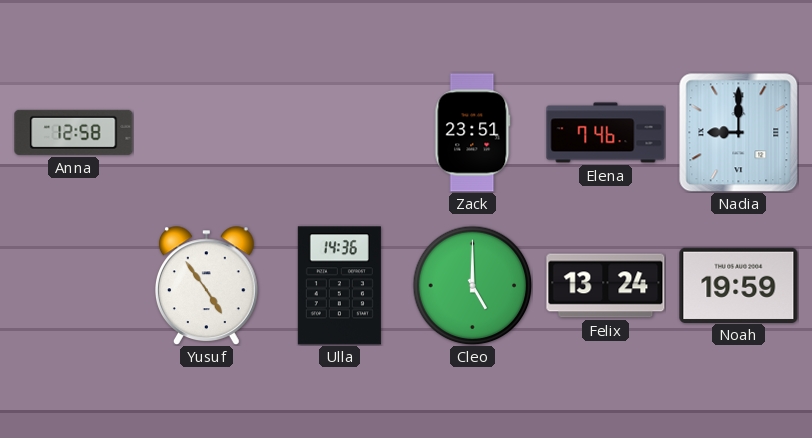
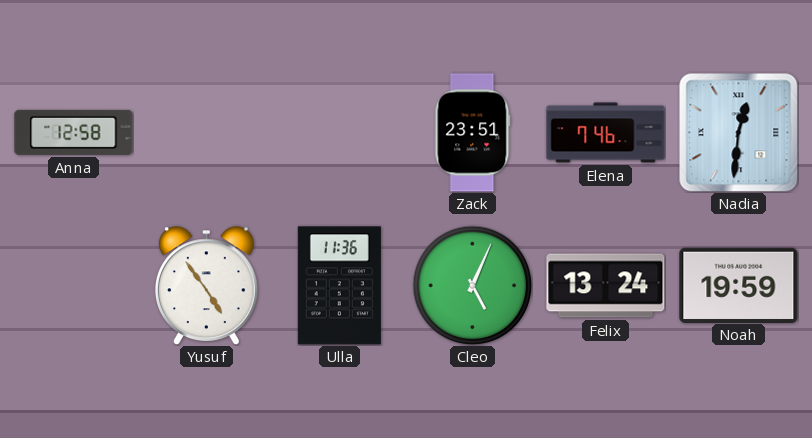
Nadia: 9:00 -> 12:31
Ulla: 14:36 -> 11:36
Cleo: 5:00 -> 5:04
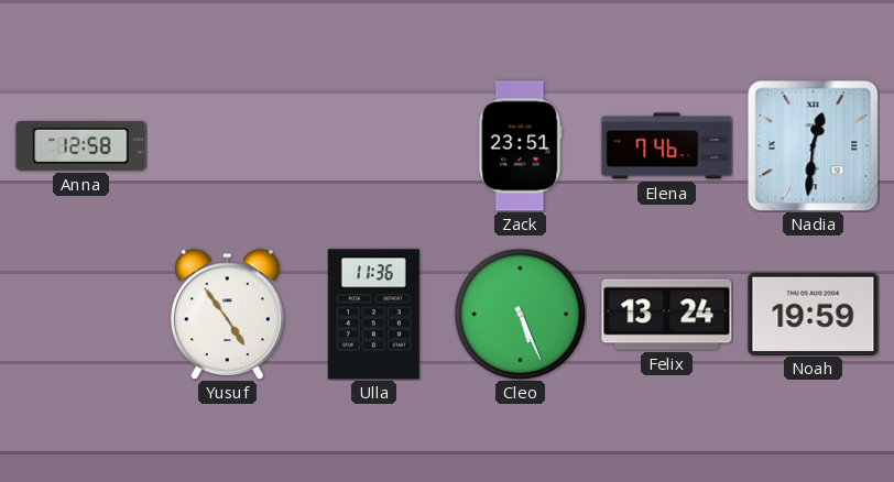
Cleo: 5:04 -> 5:26
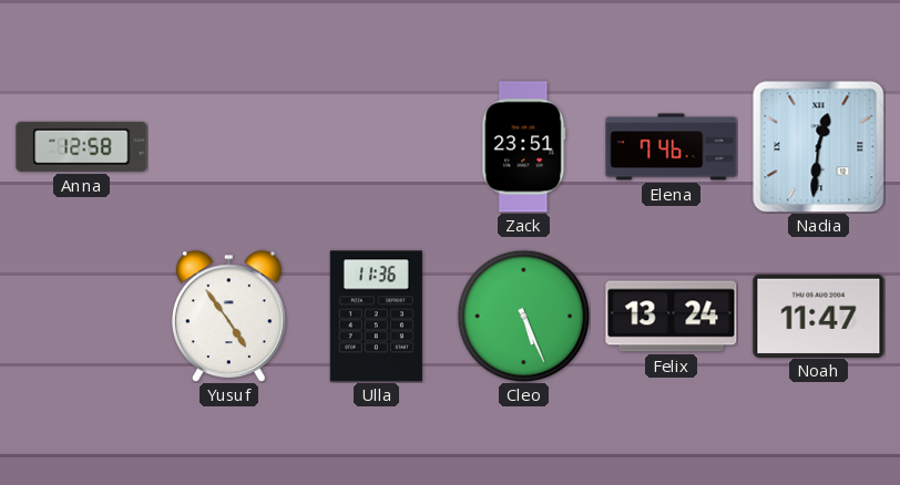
Noah: 19:59 -> 11:47
